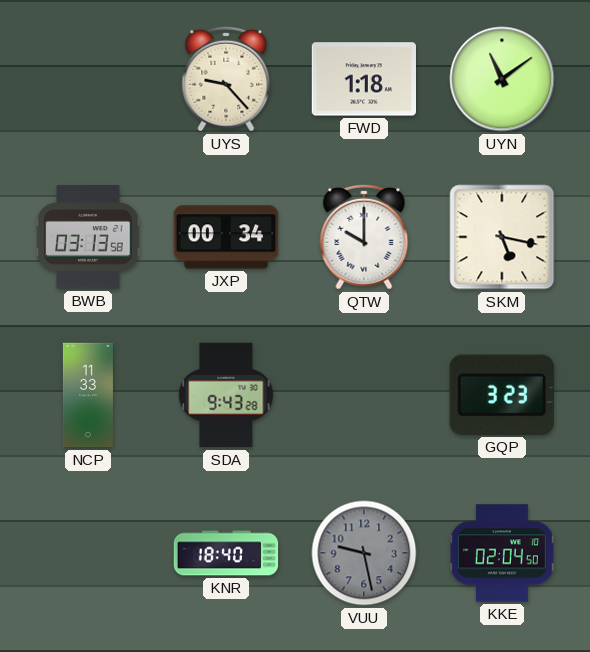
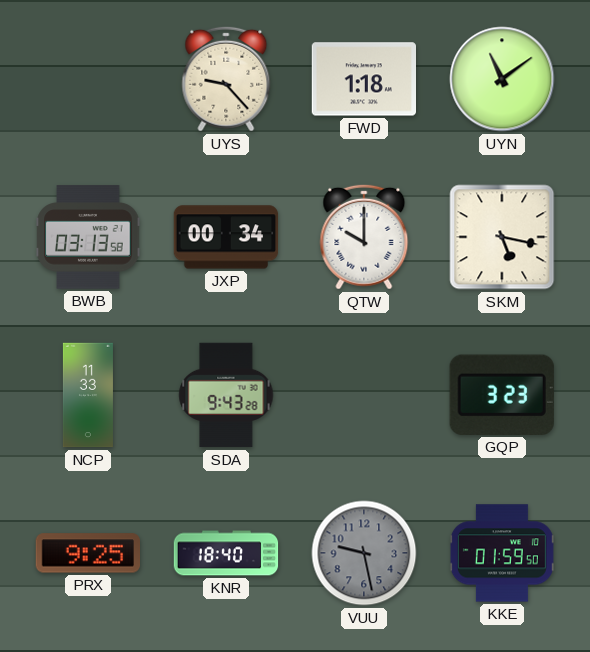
PRX: none -> 9:25
KKE: 02:04 -> 01:59
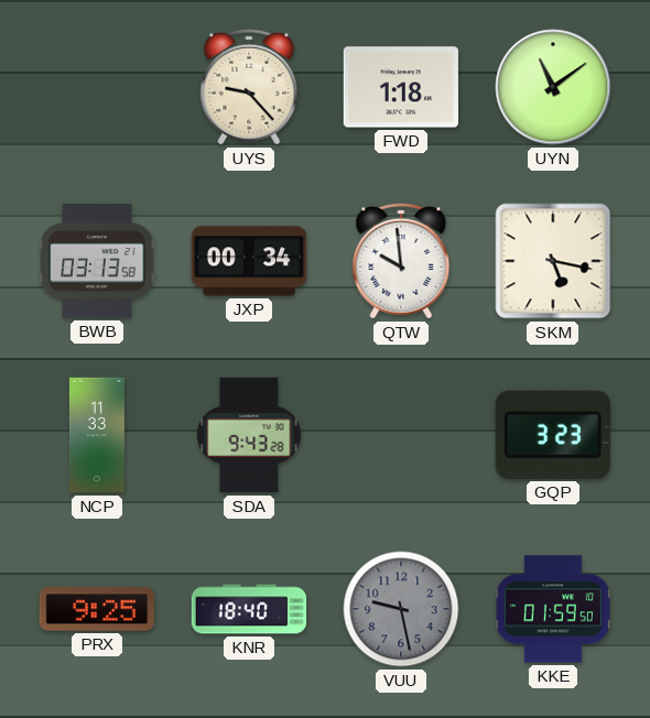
QTW: 10:00 -> 9:59
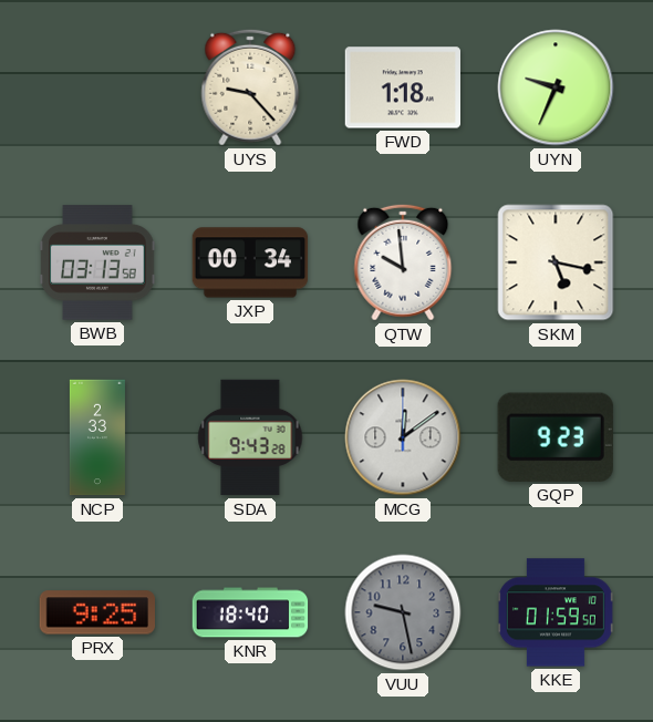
UYN: 11:09 -> 9:34
NCP: 11:33 -> 2:33
MCG: none -> 12:09
GQP: 3:23 -> 9:23
